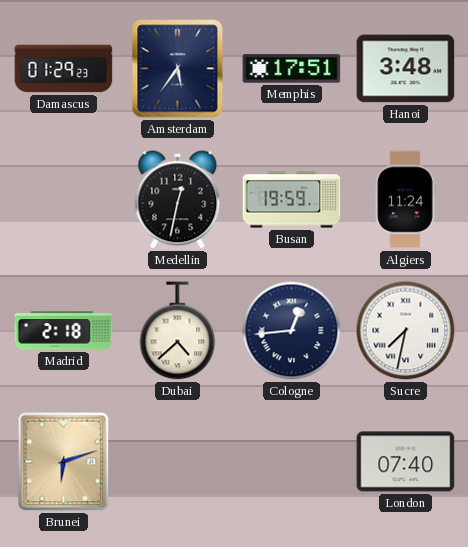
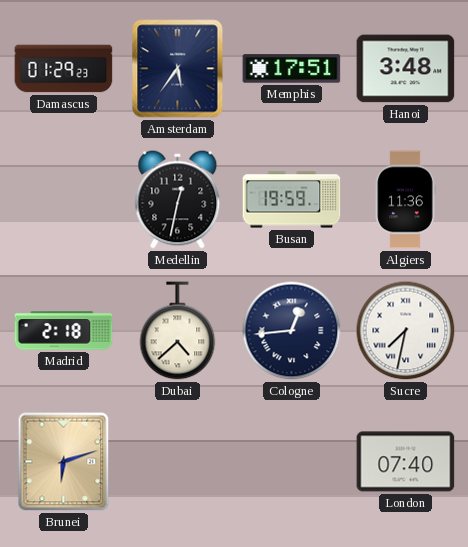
Algiers: 11:24 -> 11:36
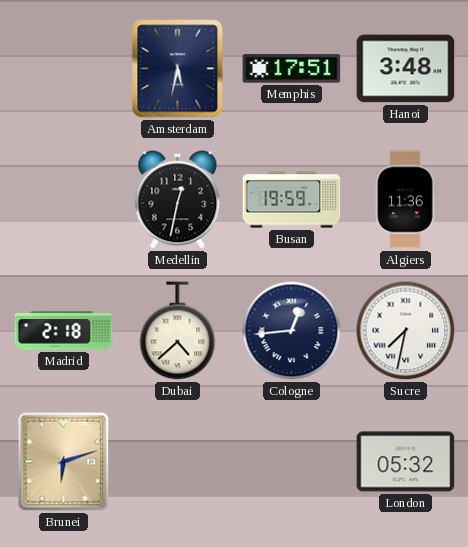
Damascus: 01:29 -> none
Amsterdam: 5:36 -> 5:32
London: 07:40 -> 05:32
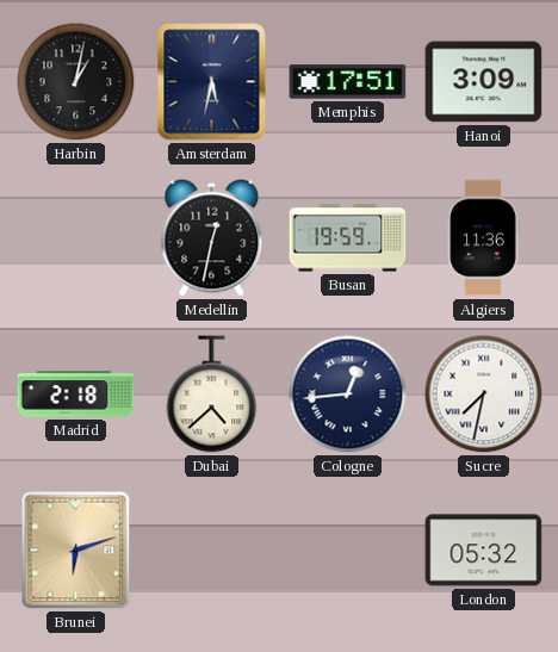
Harbin: none -> 1:02
Hanoi: 3:48 -> 3:09
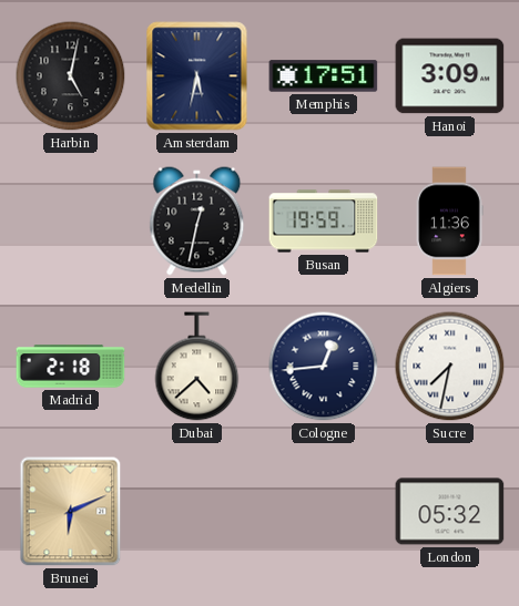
Harbin: 1:02 -> 5:02
Brunei: 6:12 -> 6:11
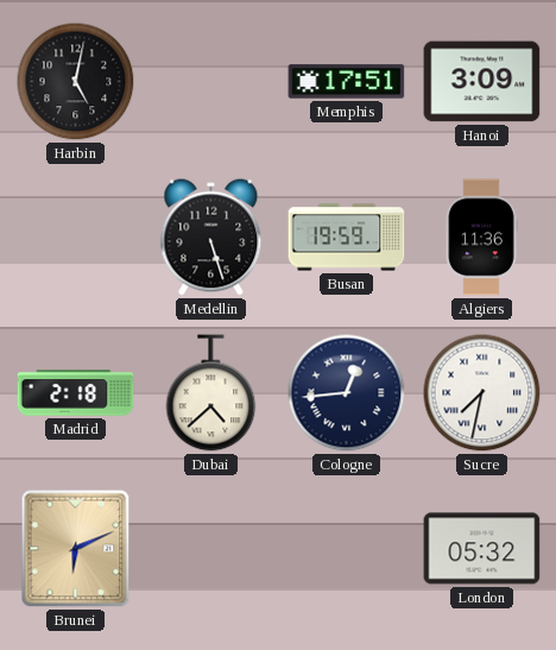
Amsterdam: 5:32 -> none
Medellin: 12:32 -> 5:27
